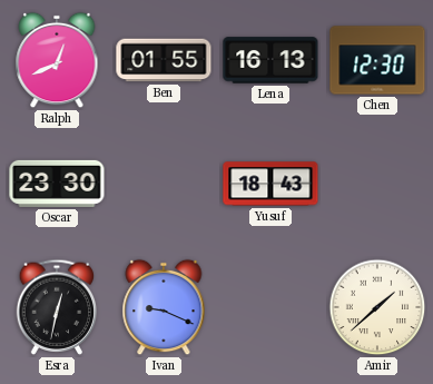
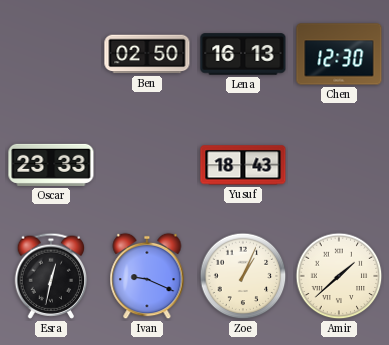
Ralph: 12:41 -> none
Ben: 01:55 -> 02:50
Oscar: 23:30 -> 23:33
Zoe: none -> 1:04
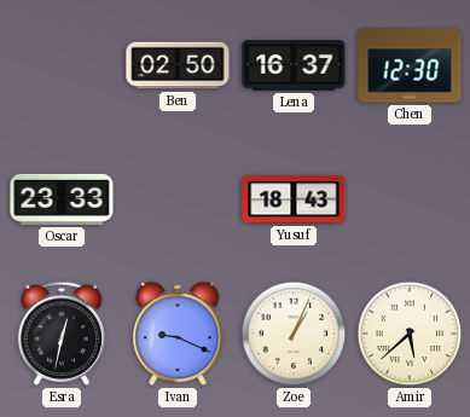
Lena: 16:13 -> 16:37
Amir: 1:38 -> 5:38
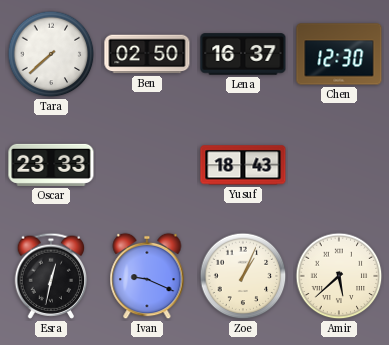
Tara: none -> 7:38
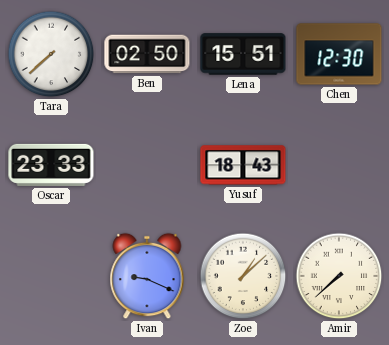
Lena: 16:37 -> 15:51
Esra: 12:32 -> none
Zoe: 1:04 -> 1:08
Amir: 5:38 -> 7:38
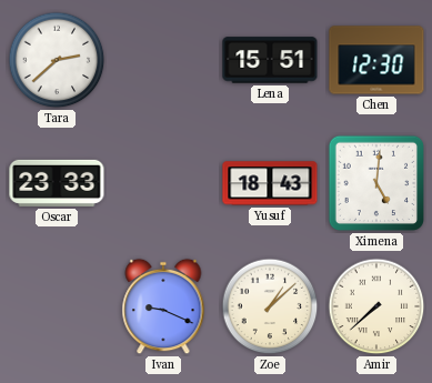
Tara: 7:38 -> 2:38
Ben: 02:50 -> none
Ximena: none -> 5:01
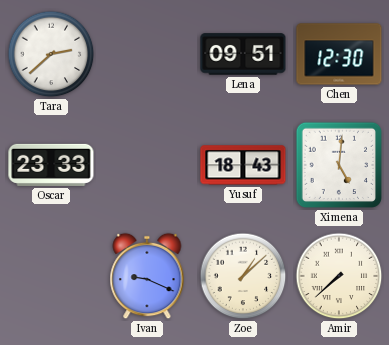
Lena: 15:51 -> 09:51
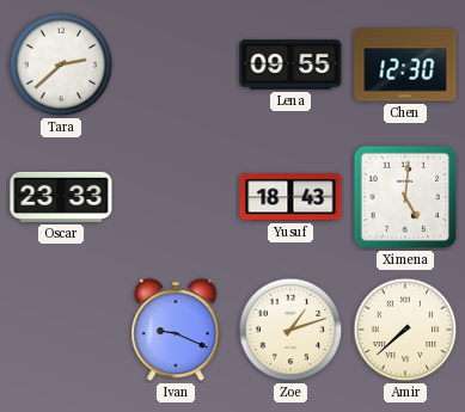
Lena: 09:51 -> 09:55
Zoe: 1:08 -> 1:12
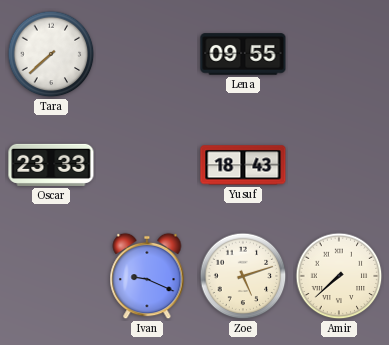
Tara: 2:38 -> 7:38
Chen: 12:30 -> none
Ximena: 5:01 -> none
Zoe: 1:12 -> 5:12
